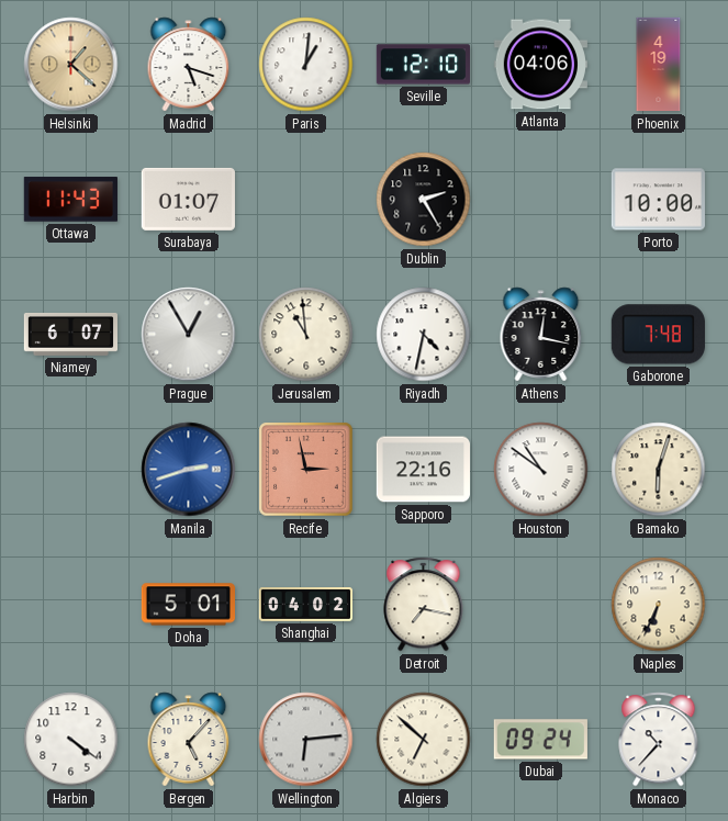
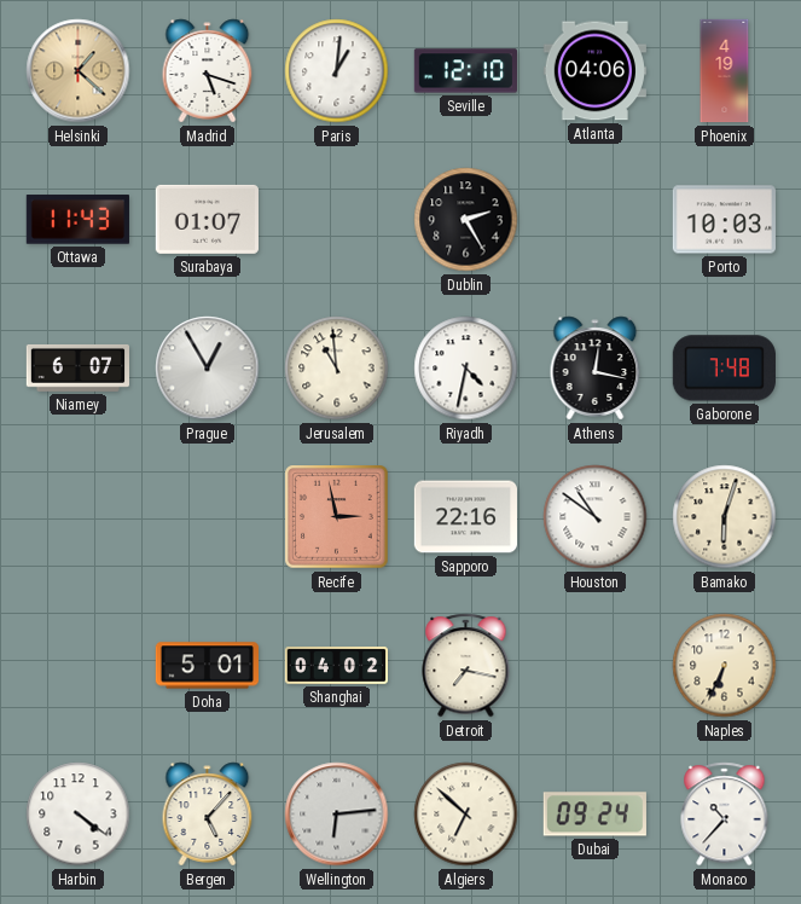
Porto: 10:00 -> 10:03
Manila: 2:42 -> none
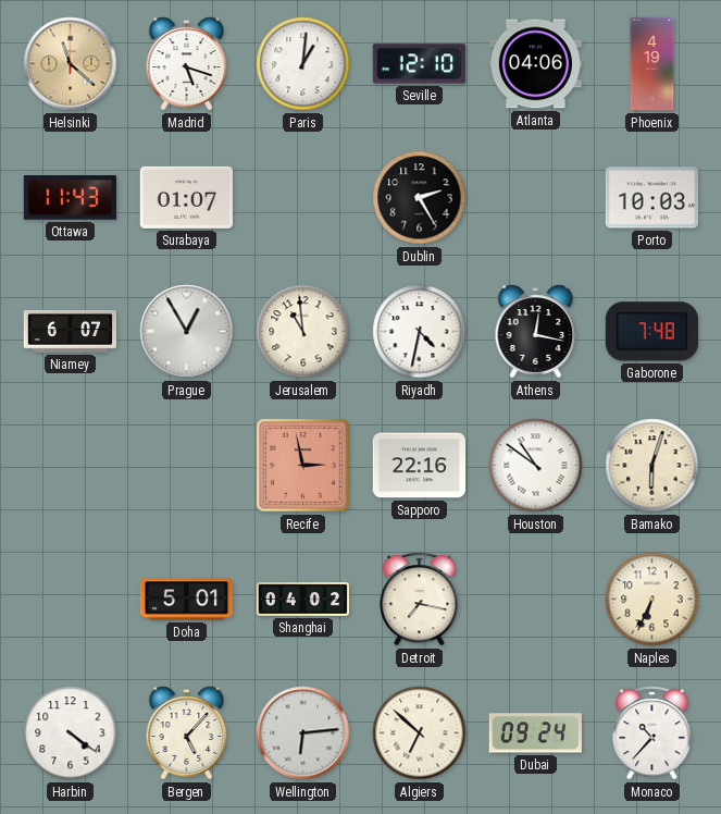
Helsinki: 1:22 -> 11:22
